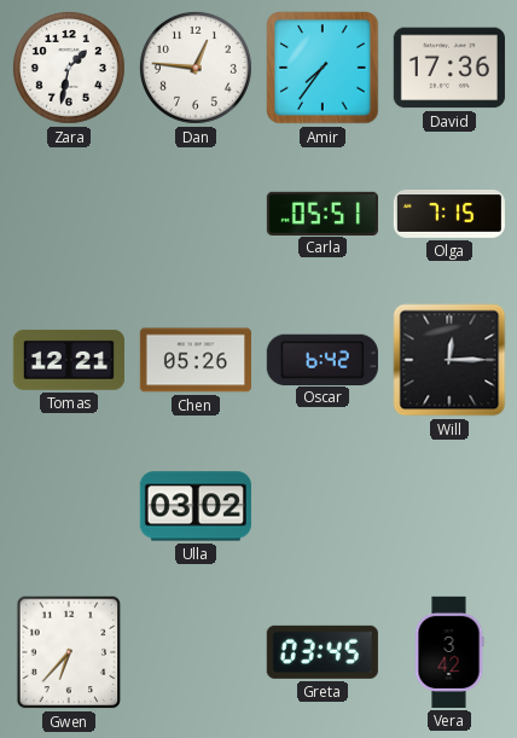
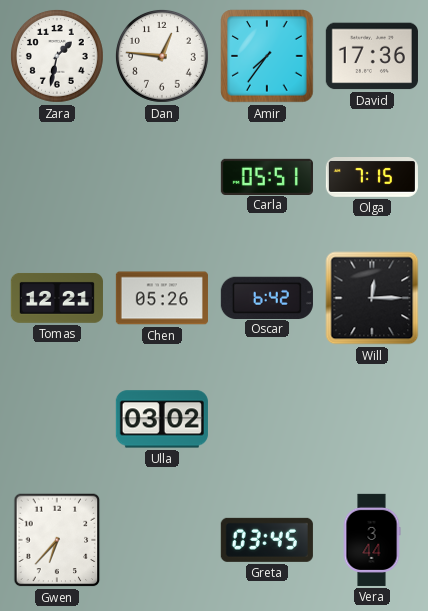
Vera: 3:42 -> 3:44
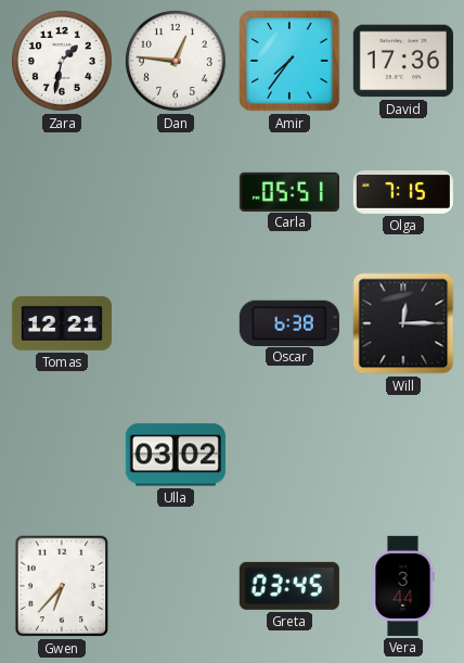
Chen: 05:26 -> none
Oscar: 6:42 -> 6:38
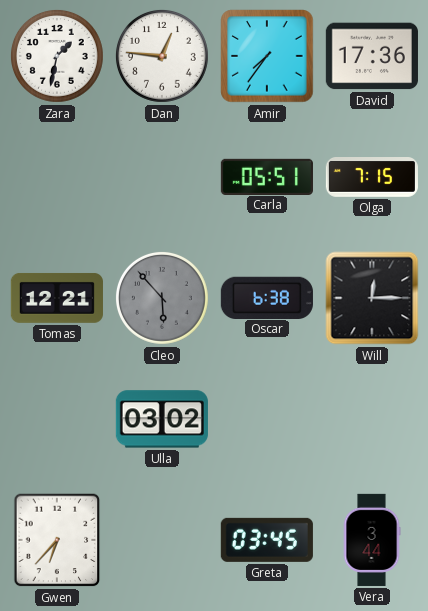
Cleo: none -> 5:53
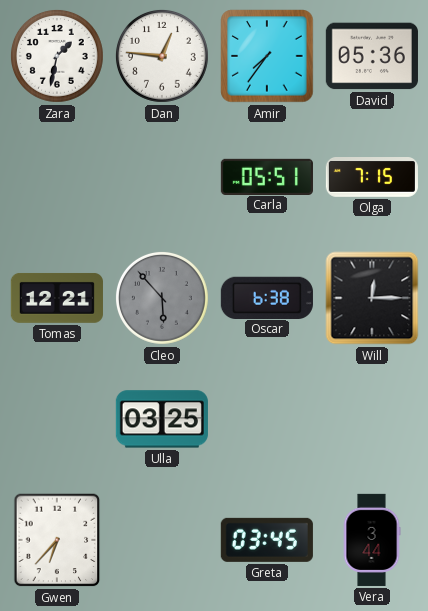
David: 17:36 -> 05:36
Ulla: 03:02 -> 03:25
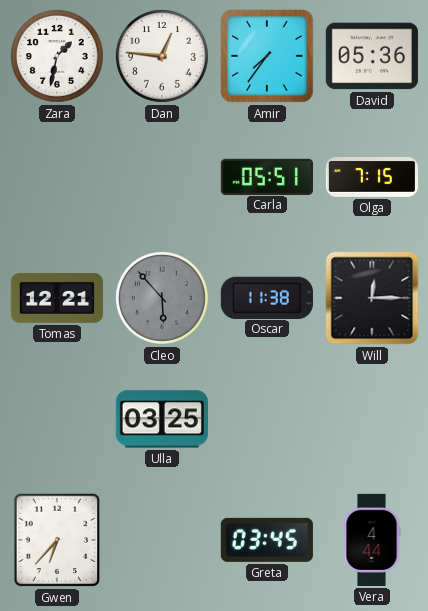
Oscar: 6:38 -> 11:38
Vera: 3:44 -> 4:44
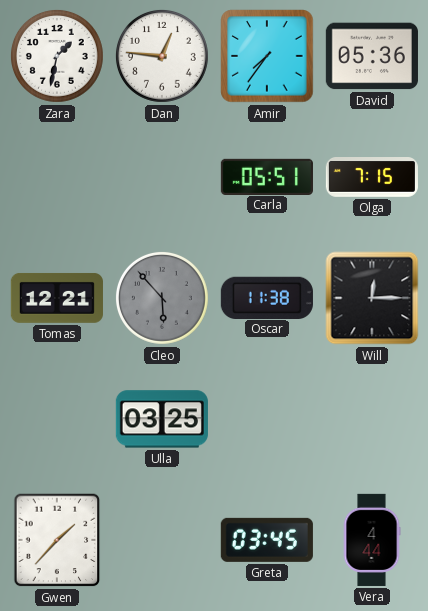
Gwen: 6:37 -> 1:37
